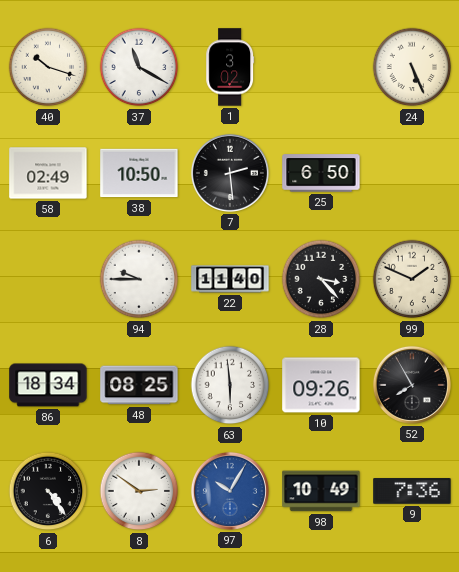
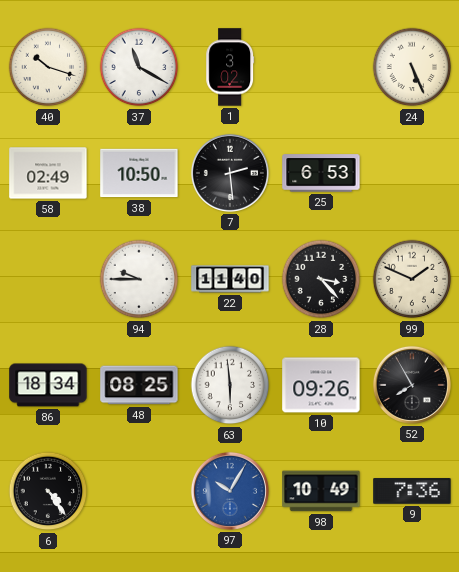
25: 6:50 -> 6:53
8: 2:51 -> none
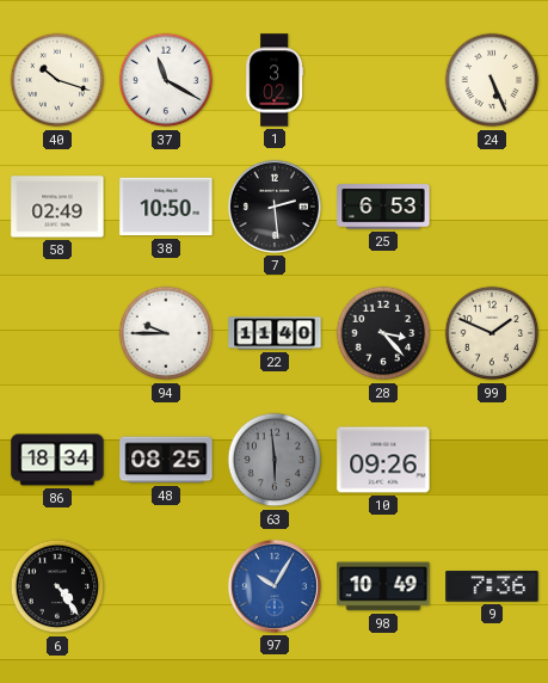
63 dial: white -> grey
52: 7:55 -> none
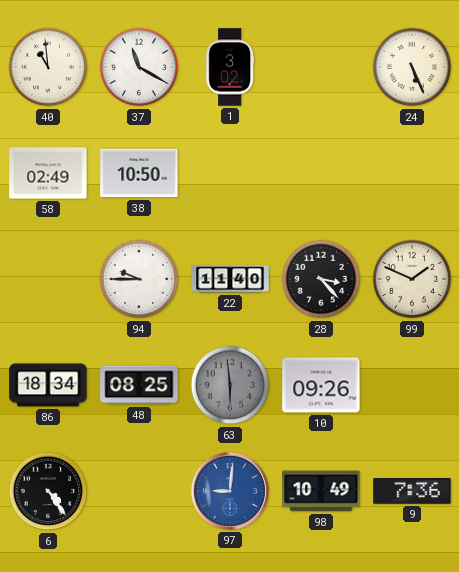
40: 10:18 -> 10:59
7: 2:29 -> none
25: 6:53 -> none
97: 10:05 -> 9:01
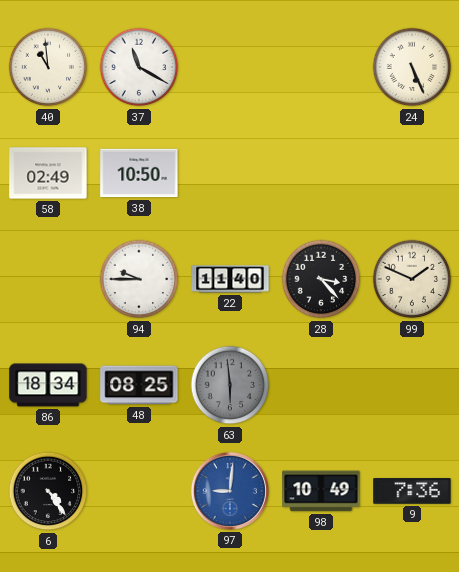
1: 3:02 -> none
10: 09:26 -> none
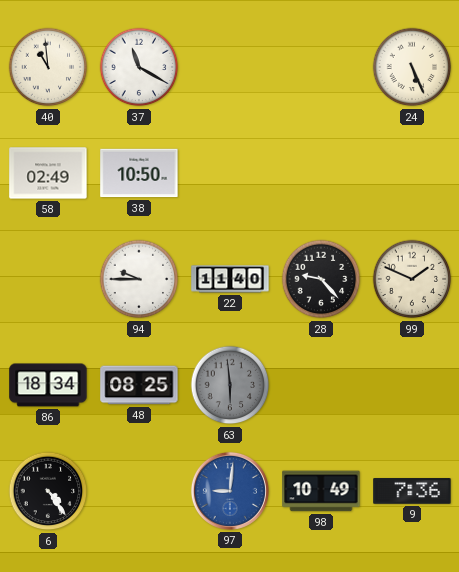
28: 3:23 -> 9:23
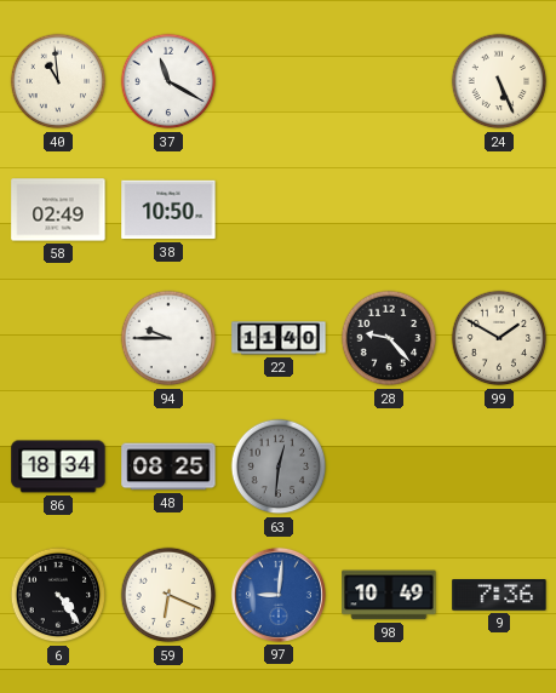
99: 1:49 -> 1:50
63: 5:59 -> 12:31
59: none -> 6:19
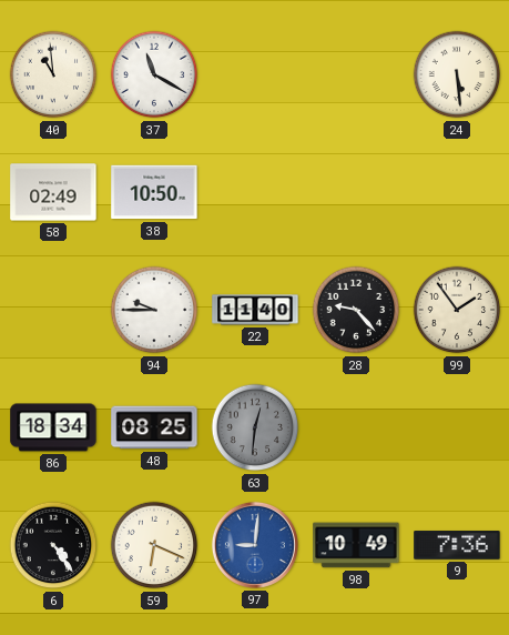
24: 5:26 -> 5:29
99: 1:50 -> 1:54
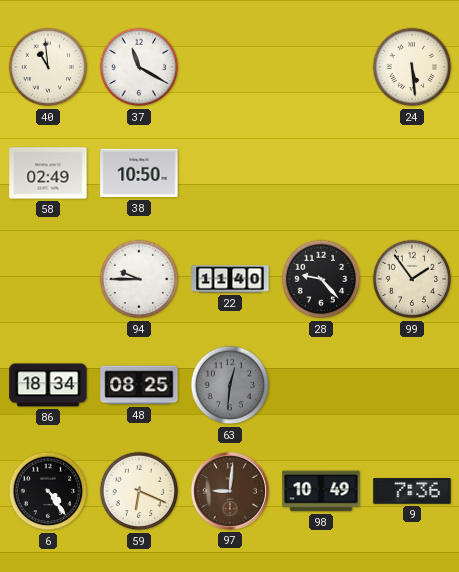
97 dial: blue -> brown
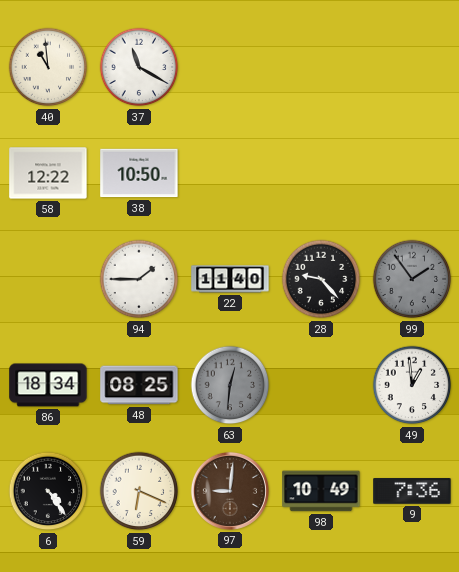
24: 5:29 -> none
58: 02:49 -> 12:22
94: 9:45 -> 1:45
99 dial: cream -> grey
49: none -> 12:59
